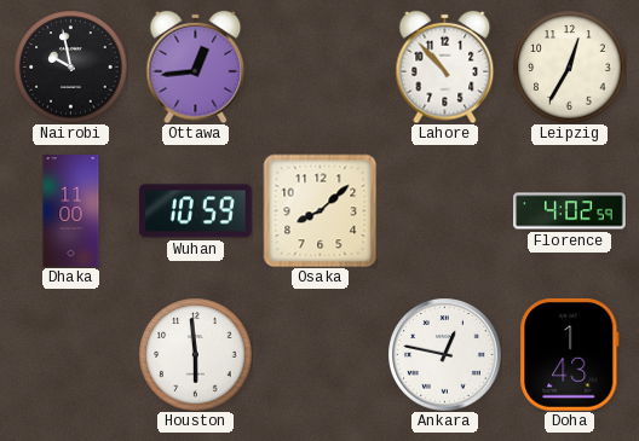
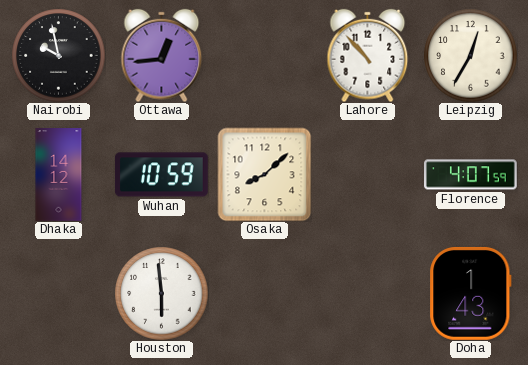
Dhaka: 11:00 -> 14:12
Florence: 4:02 -> 4:07
Ankara: 12:47 -> none
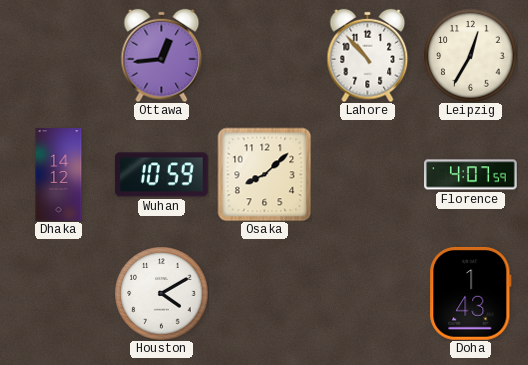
Nairobi: 9:58 -> none
Houston: 5:59 -> 4:10
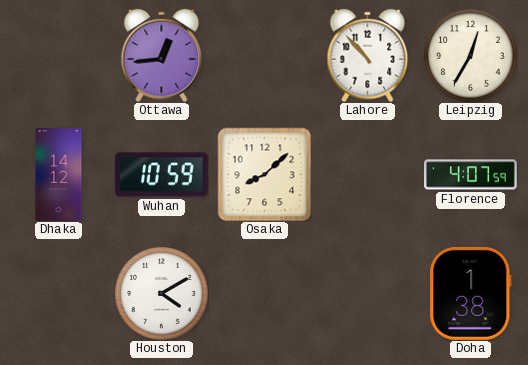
Doha: 1:43 -> 1:38
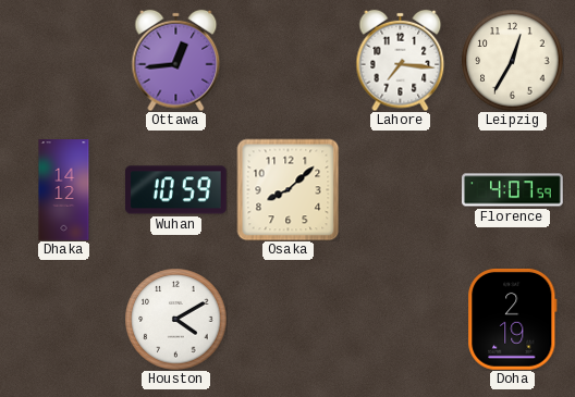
Lahore: 10:53 -> 7:16
Doha: 1:38 -> 2:19
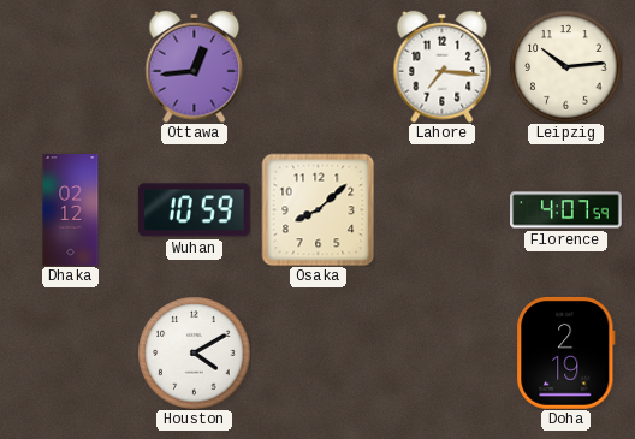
Leipzig: 12:35 -> 10:14
Dhaka: 14:12 -> 02:12
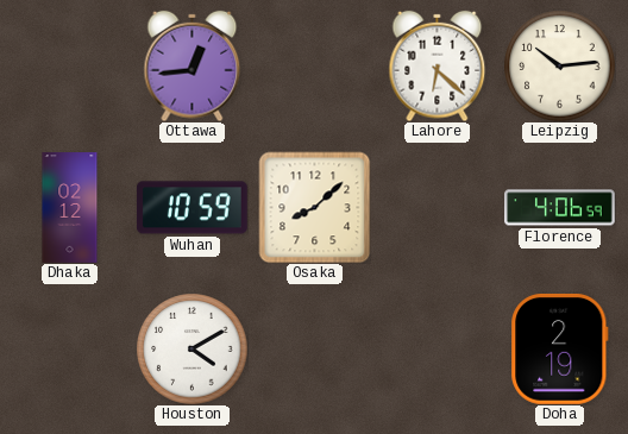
Lahore: 7:16 -> 6:22
Florence: 4:07 -> 4:06
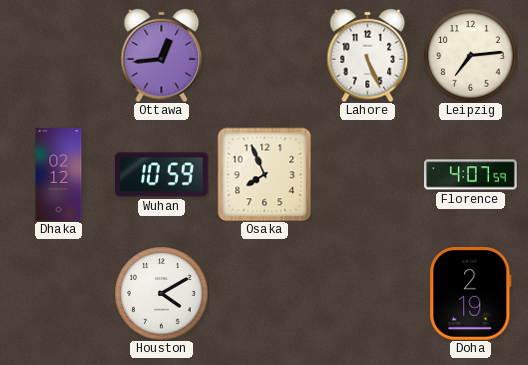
Lahore: 6:22 -> 5:26
Leipzig: 10:14 -> 7:14
Osaka: 8:08 -> 7:56
Florence: 4:06 -> 4:07
